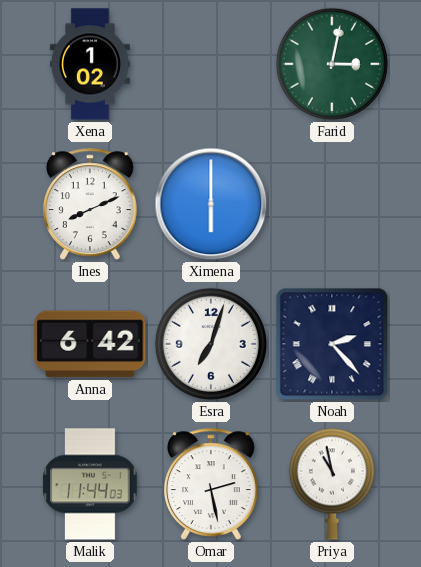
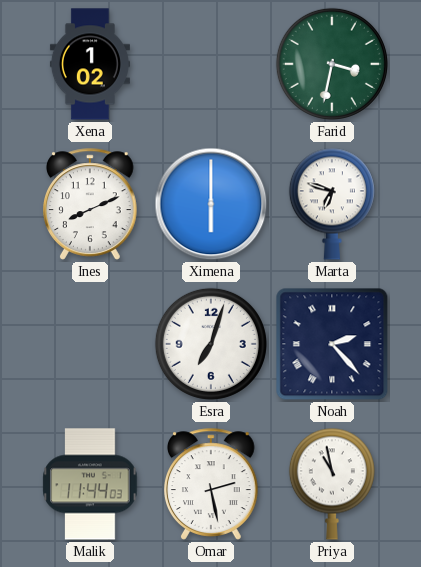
Farid: 3:02 -> 3:32
Marta: none -> 6:48
Anna: 6:42 -> none
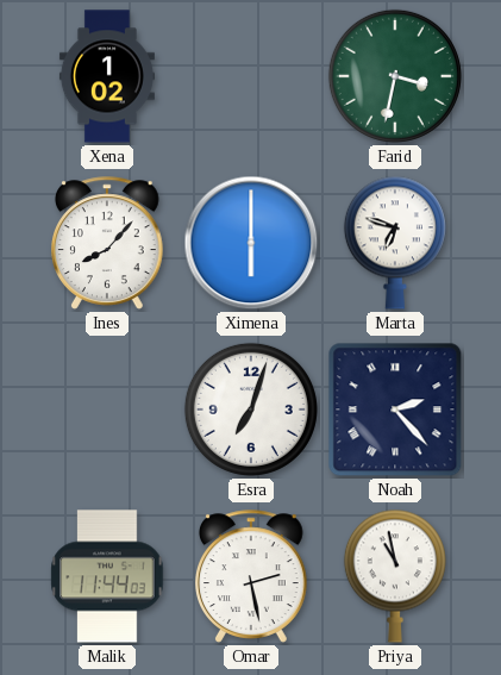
Ines: 8:11 -> 8:07
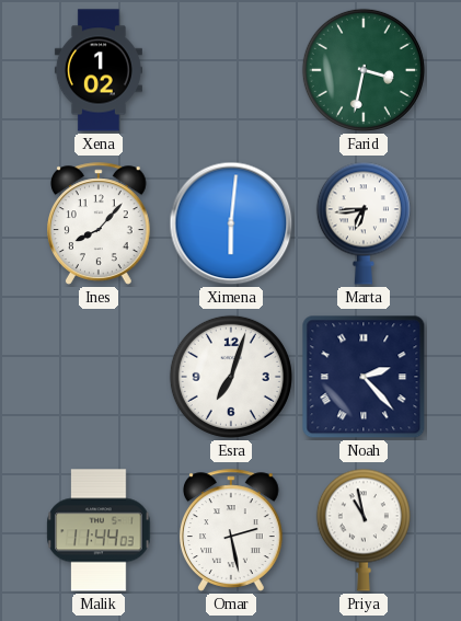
Ximena: 6:00 -> 6:01
Marta: 6:48 -> 6:44
